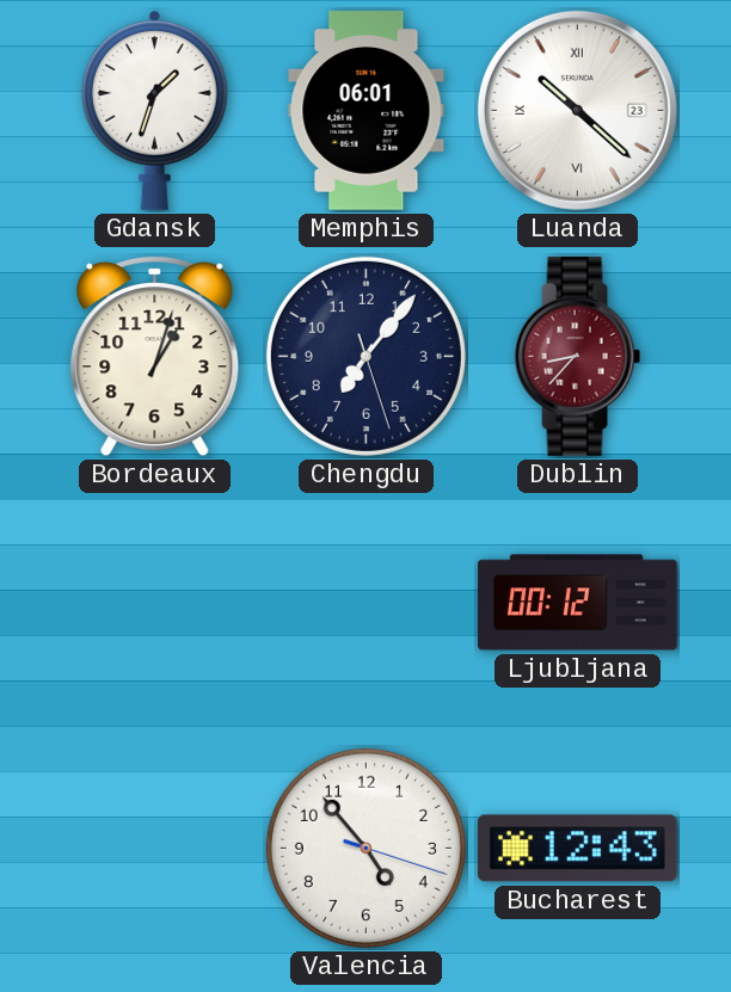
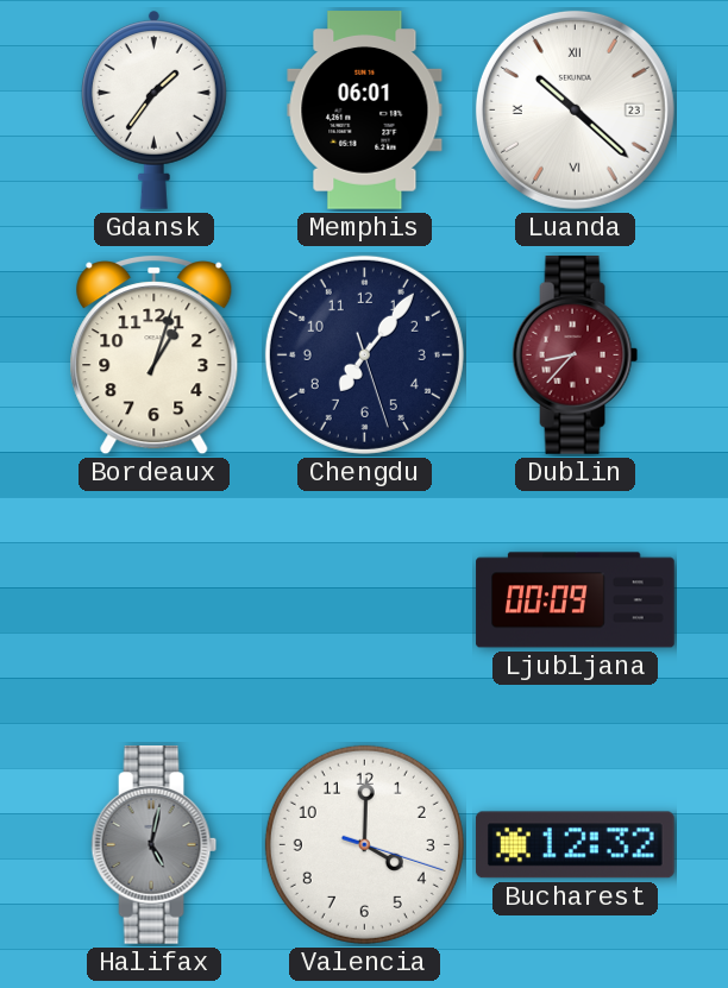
Gdansk: 1:33 -> 1:36
Ljubljana: 00:12 -> 00:09
Halifax: none -> 5:02
Valencia: 4:53 -> 4:00
Bucharest: 12:43 -> 12:32
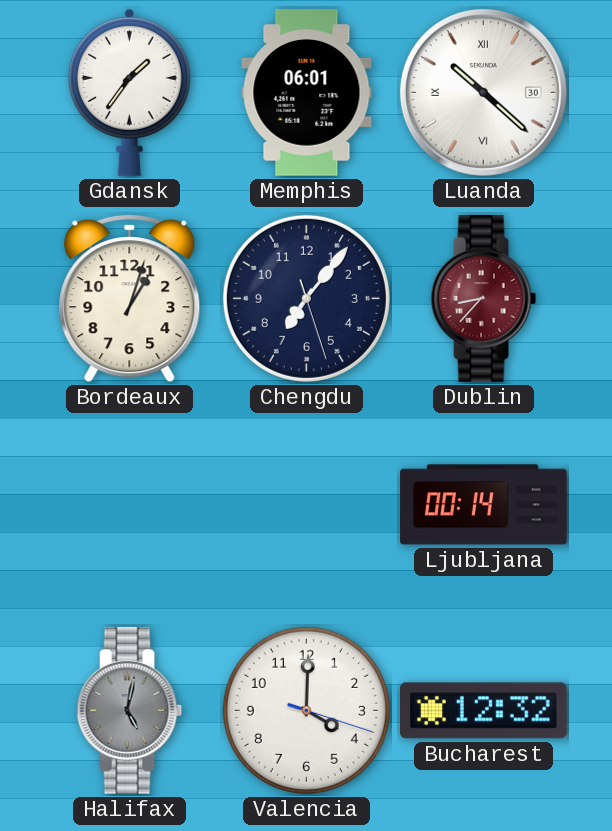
Luanda date: 23 -> 30
Ljubljana: 00:09 -> 00:14
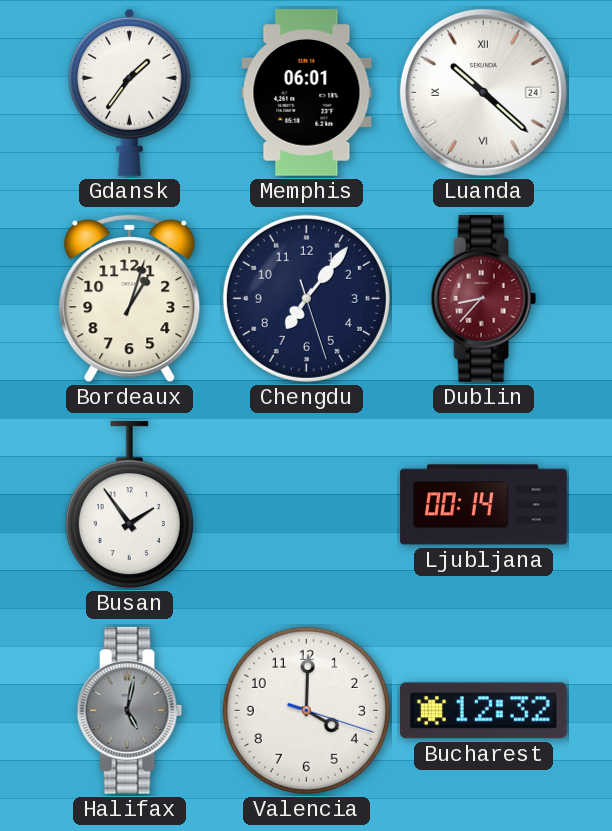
Luanda date: 30 -> 24
Busan: none -> 1:54
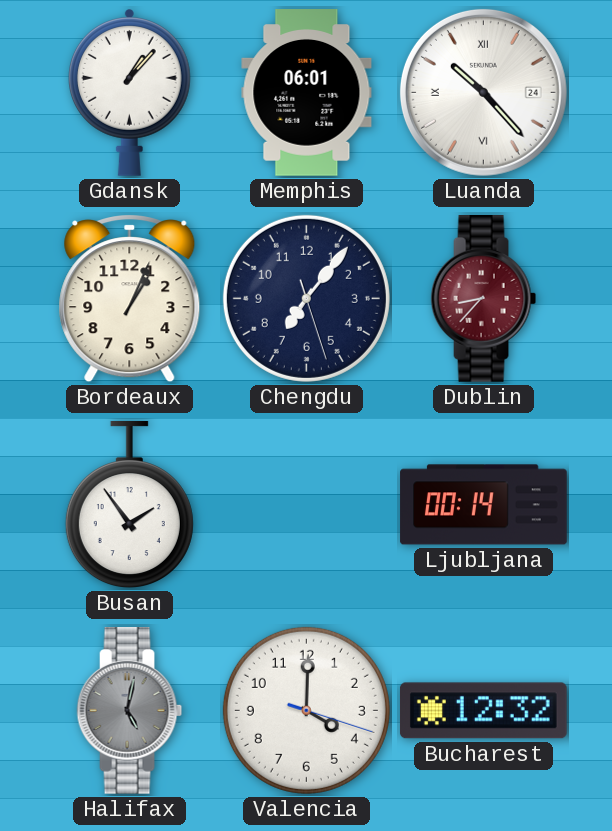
Gdansk: 1:36 -> 1:07
Luanda: 10:22 -> 10:23
Bordeaux: 1:03 -> 1:04
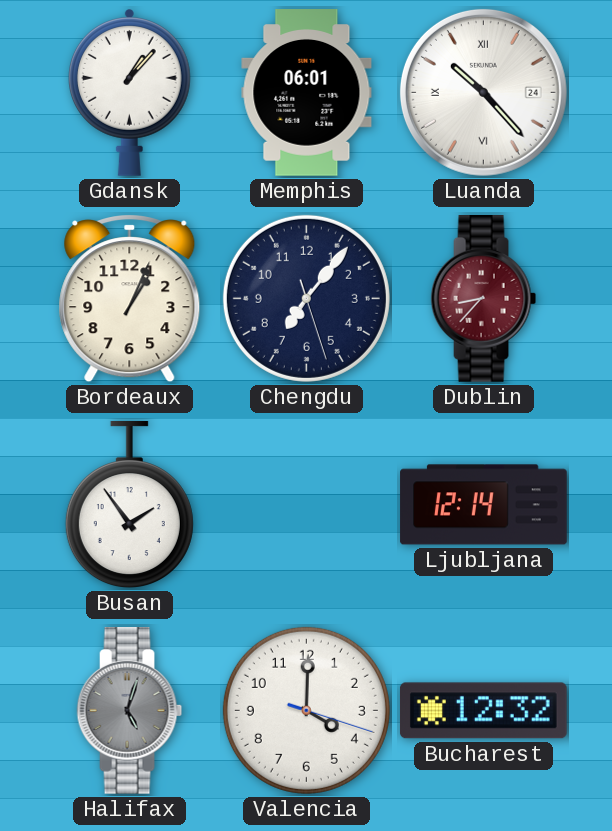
Ljubljana: 00:14 -> 12:14
Halifax: 5:02 -> 5:03
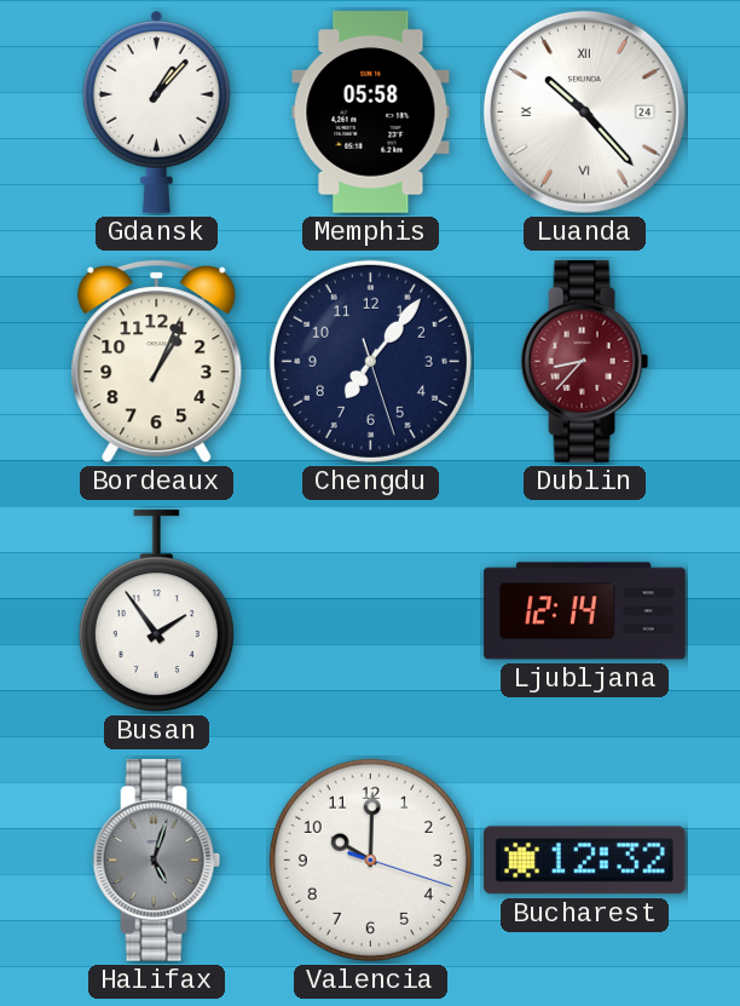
Memphis: 06:01 -> 05:58
Valencia: 4:00 -> 10:00
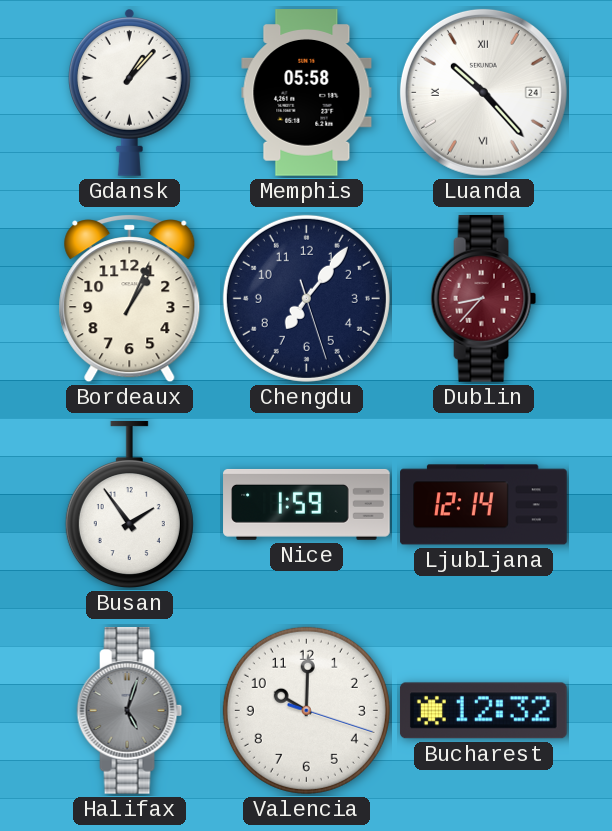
Nice: none -> 1:59
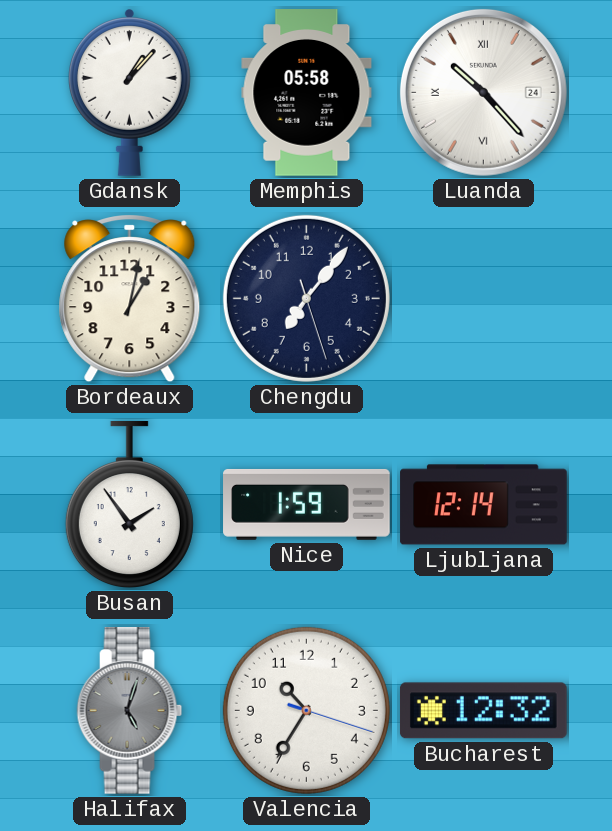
Bordeaux: 1:04 -> 1:02
Dublin: 8:37 -> none
Valencia: 10:00 -> 10:35
